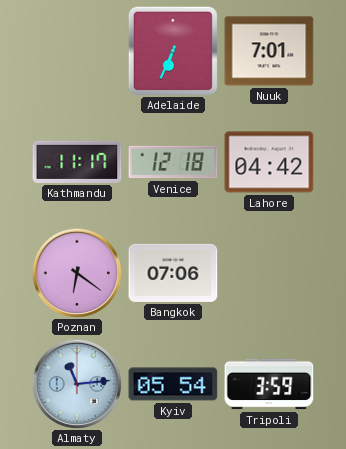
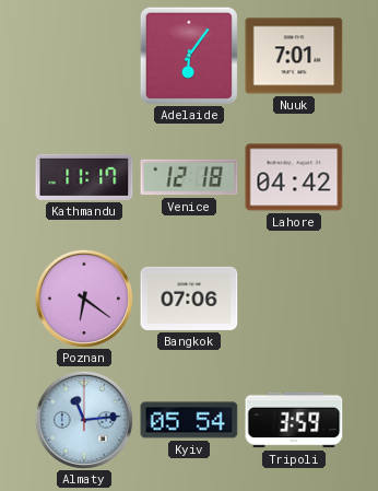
Adelaide: 6:34 -> 6:06
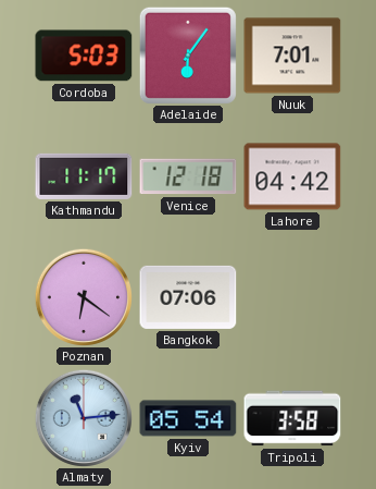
Cordoba: none -> 5:03
Tripoli: 3:59 -> 3:58
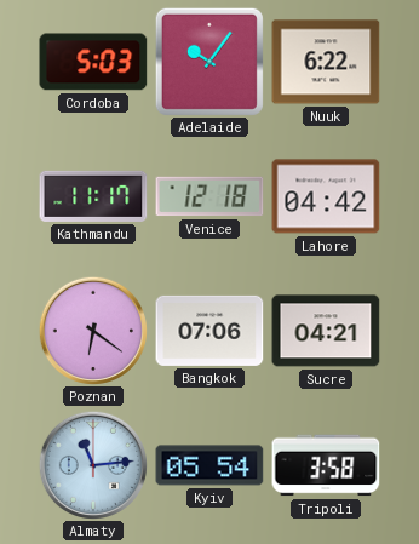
Adelaide: 6:06 -> 10:06
Nuuk: 7:01 -> 6:22
Sucre: none -> 04:21
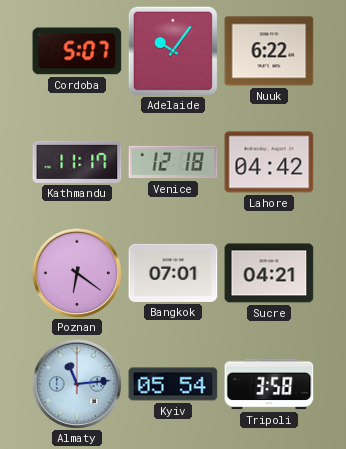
Cordoba: 5:03 -> 5:07
Bangkok: 07:06 -> 07:01
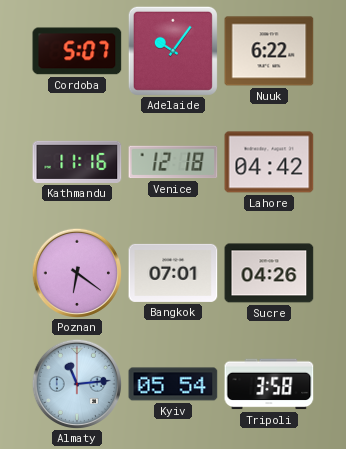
Kathmandu: 11:17 -> 11:16
Sucre: 04:21 -> 04:26
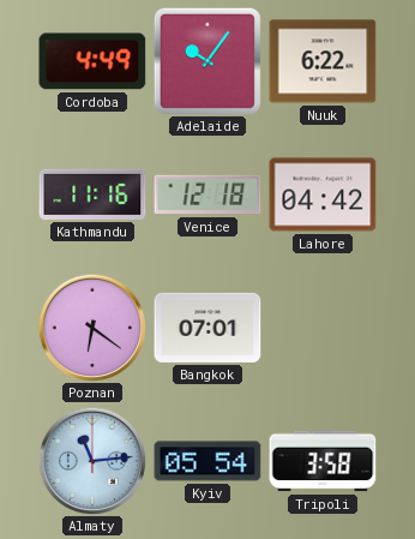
Cordoba: 5:07 -> 4:49
Sucre: 04:26 -> none
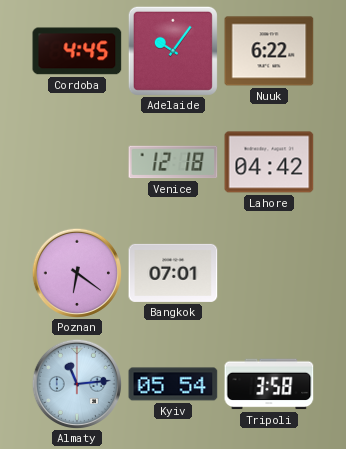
Cordoba: 4:49 -> 4:45
Kathmandu: 11:16 -> none
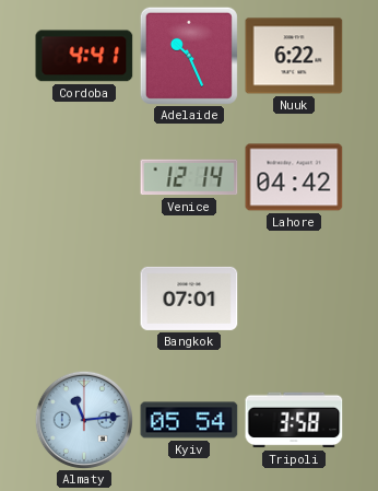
Cordoba: 4:45 -> 4:41
Adelaide: 10:06 -> 10:26
Venice: 12:18 -> 12:14
Poznan: 6:21 -> none
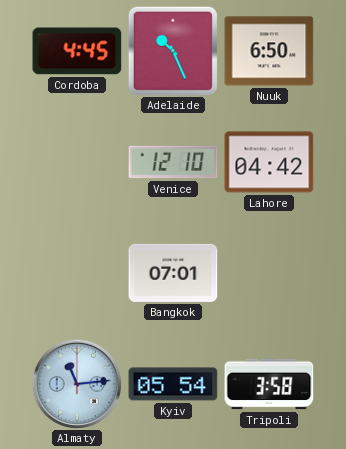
Cordoba: 4:41 -> 4:45
Nuuk: 6:22 -> 6:50
Venice: 12:14 -> 12:10
